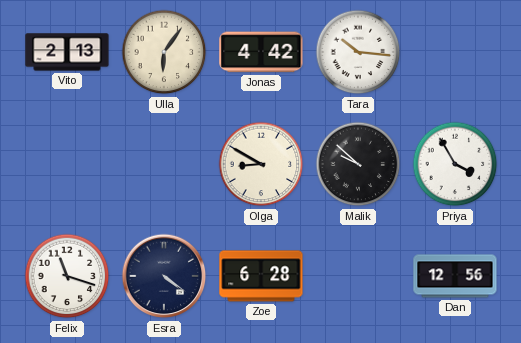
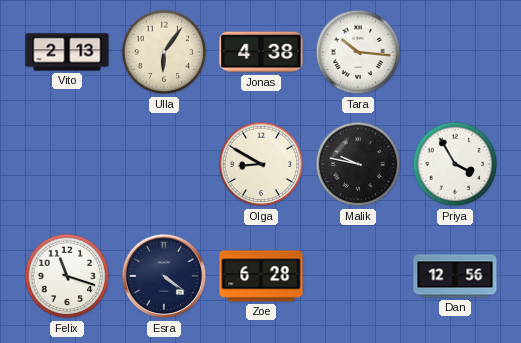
Jonas: 4:42 -> 4:38
Malik: 9:52 -> 9:47
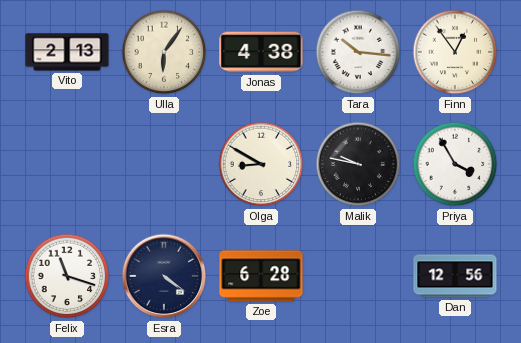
Finn: none -> 12:54
